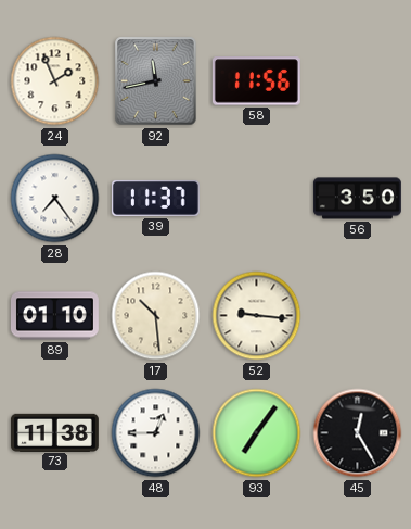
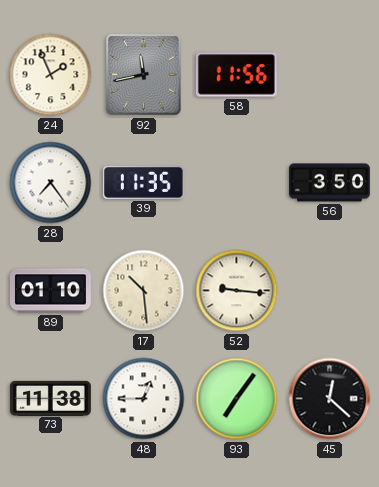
39: 11:37 -> 11:35
45: 12:25 -> 12:22
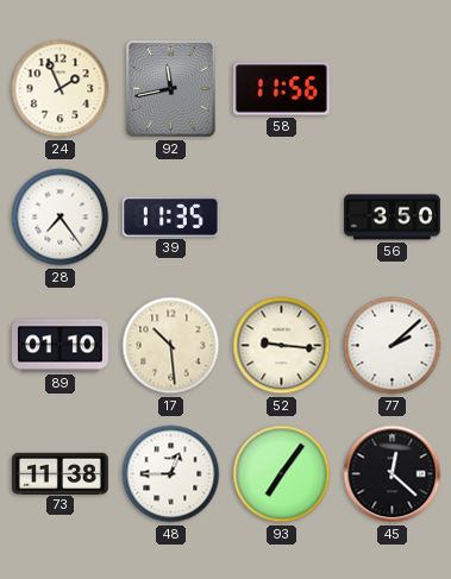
77: none -> 2:08
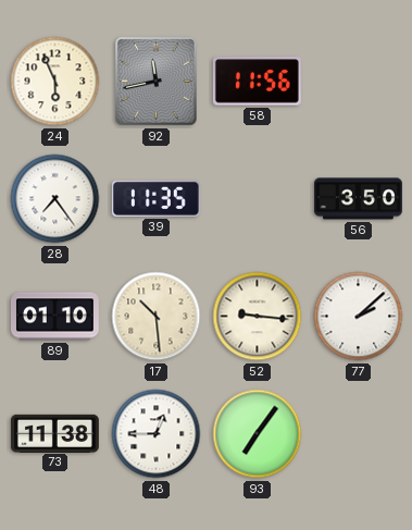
24: 1:56 -> 5:56
45: 12:22 -> none
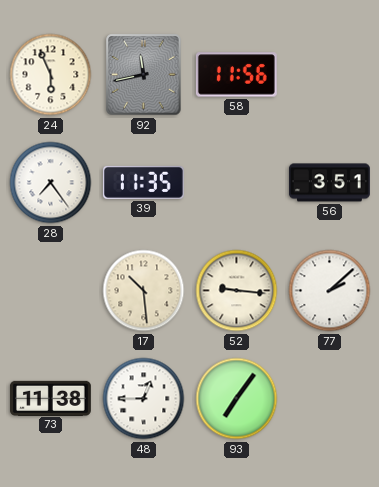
56: 3:50 -> 3:51
89: 01:10 -> none
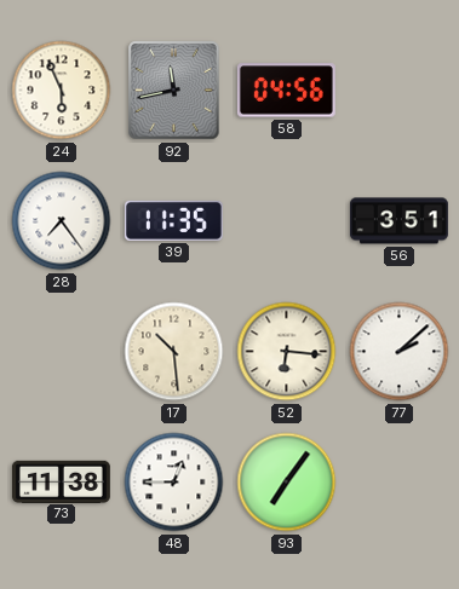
58: 11:56 -> 04:56
52: 9:16 -> 6:16
